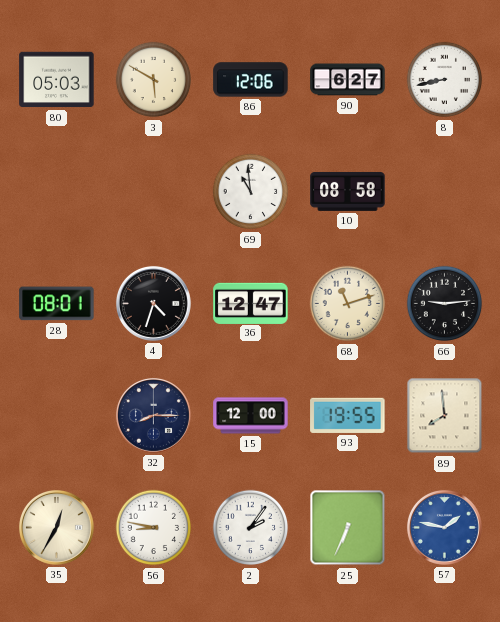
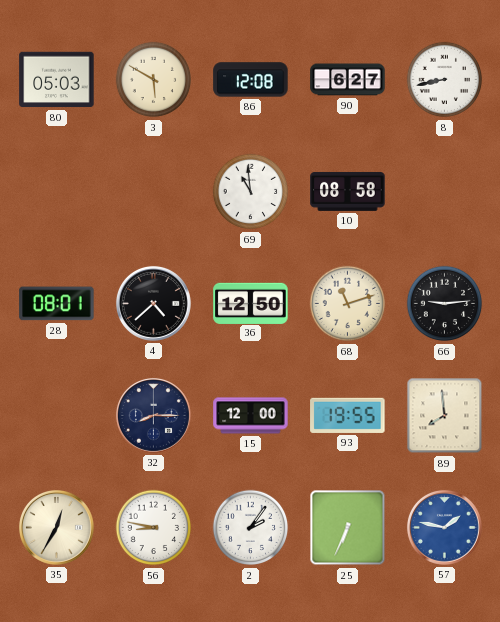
86: 12:06 -> 12:08
4: 4:33 -> 4:38
36: 12:47 -> 12:50
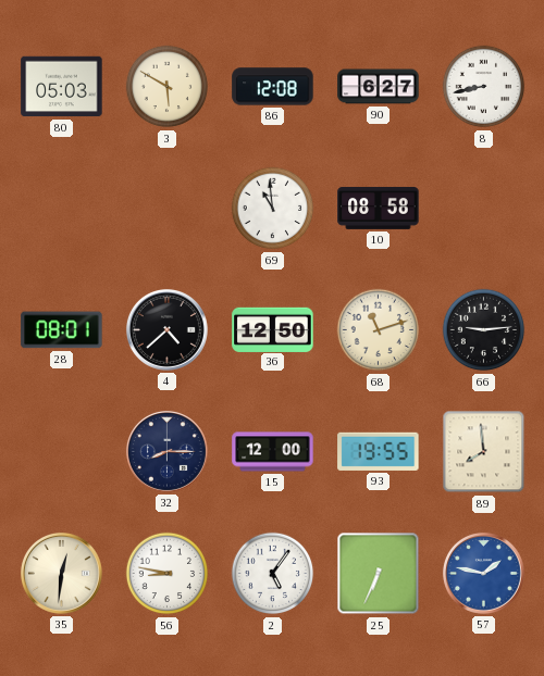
35: 12:35 -> 12:31
2: 2:06 -> 5:06
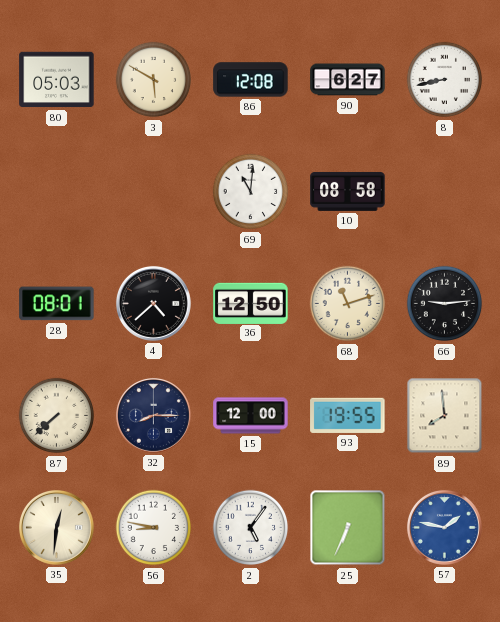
69: 10:59 -> 11:01
87: none -> 7:38
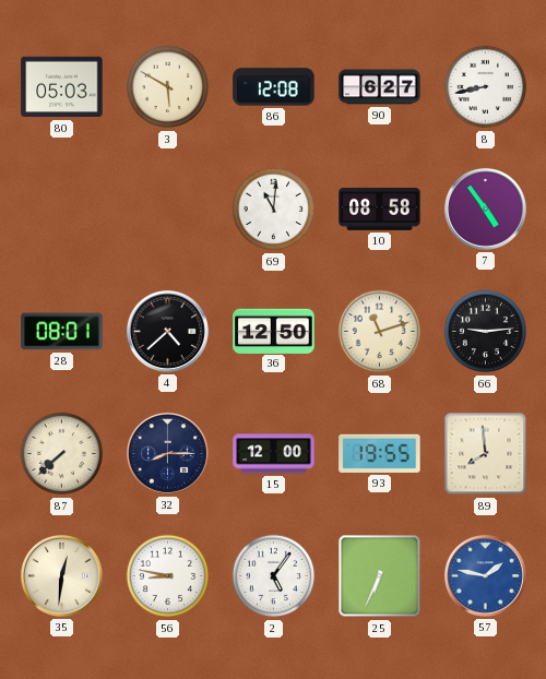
7: none -> 4:54
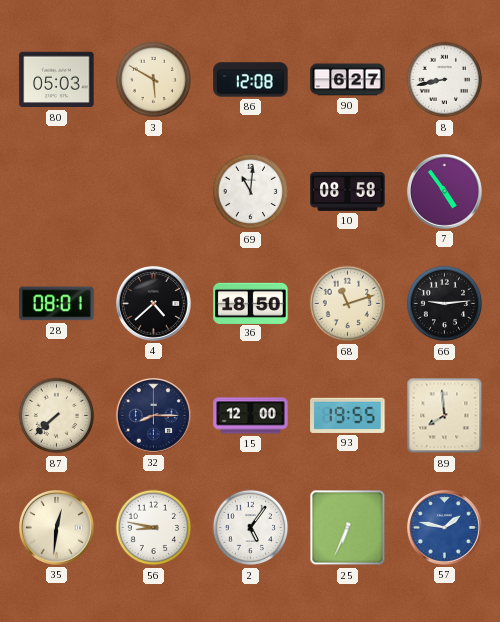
36: 12:50 -> 18:50
